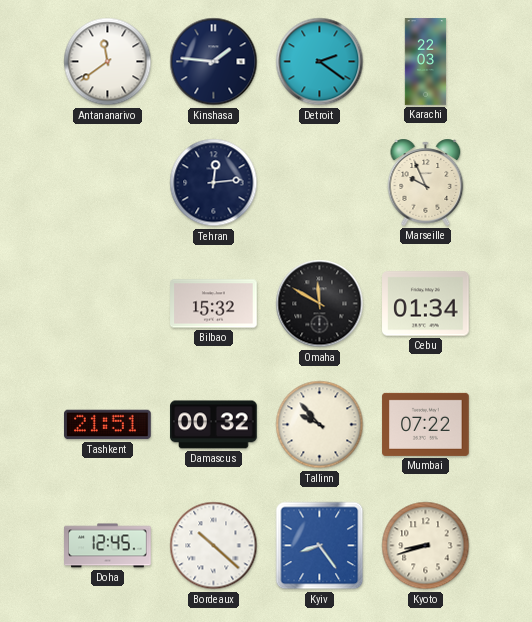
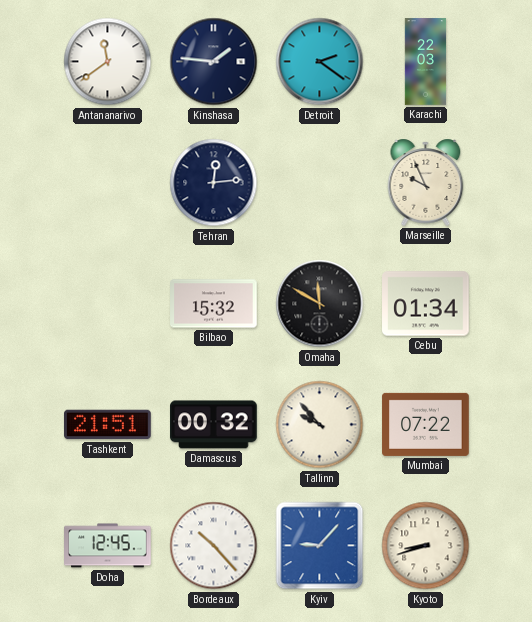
Bordeaux: 10:22 -> 10:23
Kyiv: 8:24 -> 9:07
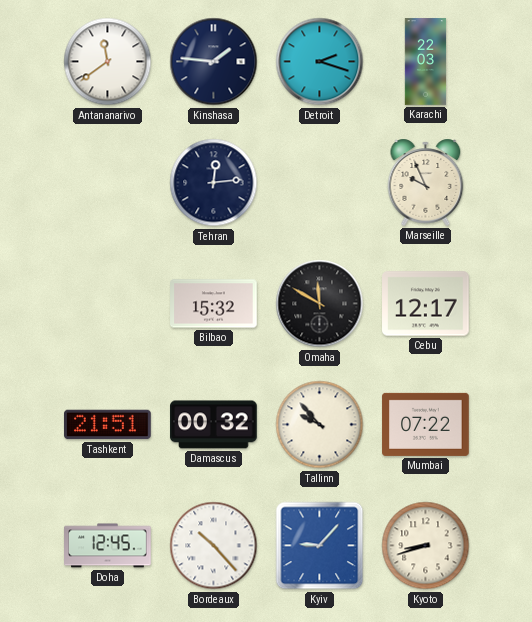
Detroit: 2:21 -> 2:18
Cebu: 01:34 -> 12:17
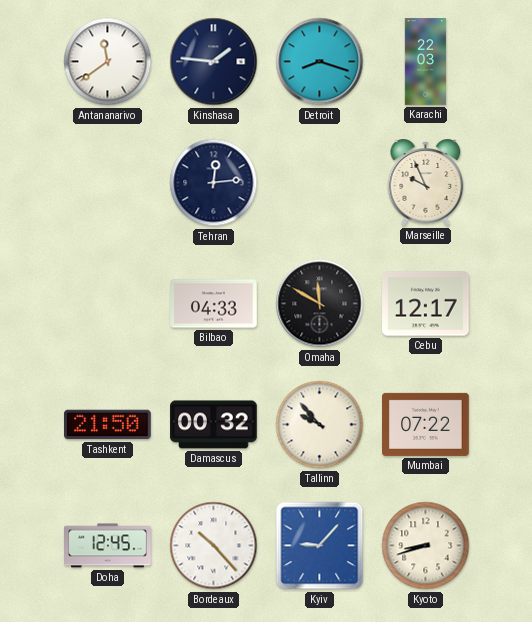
Detroit: 2:18 -> 8:18
Bilbao: 15:32 -> 04:33
Tashkent: 21:51 -> 21:50
